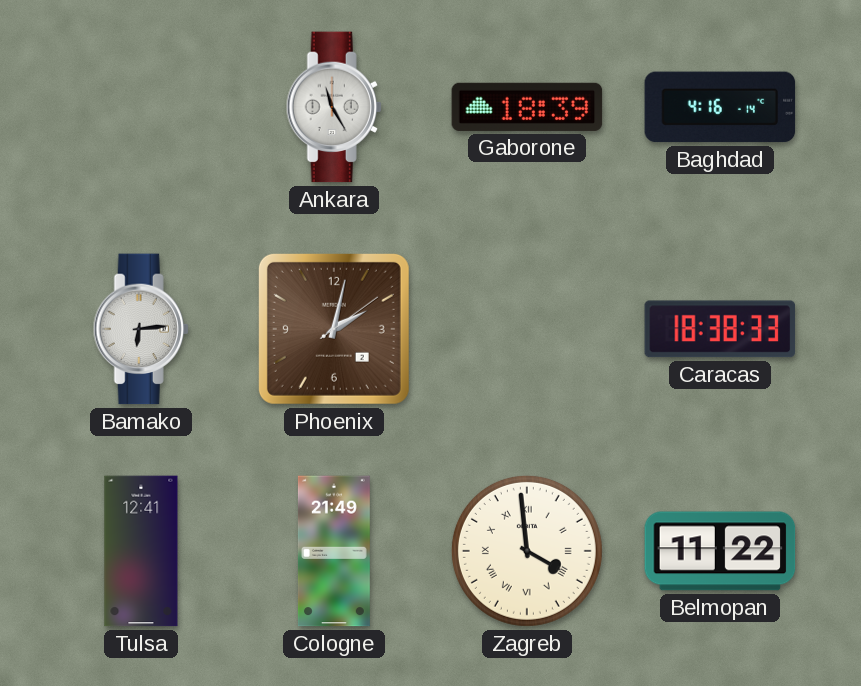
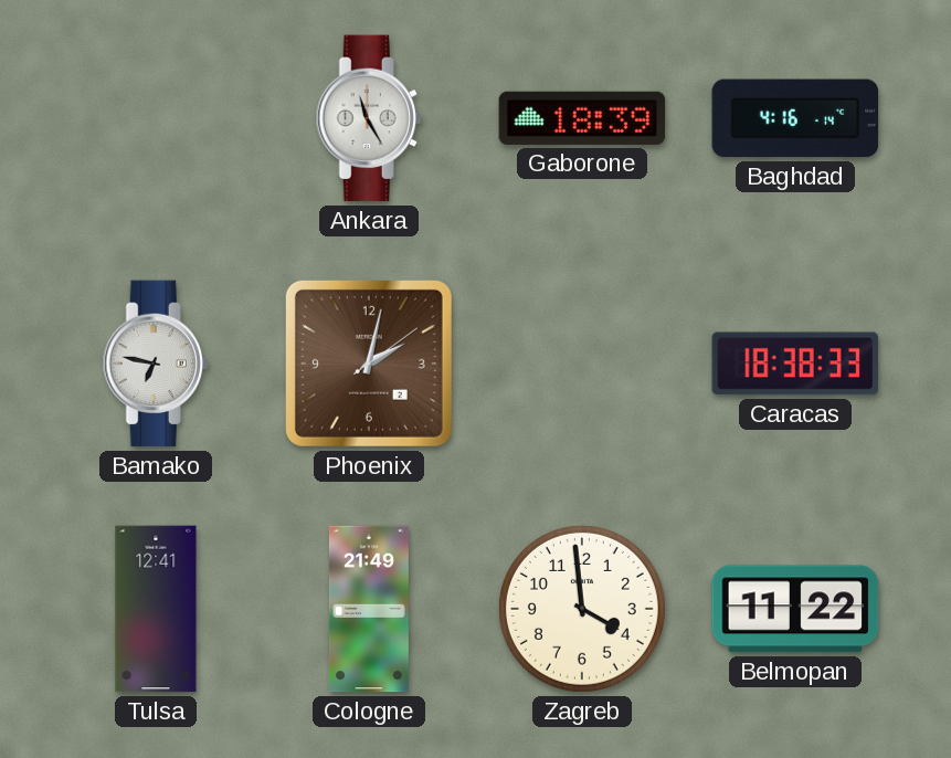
Bamako: 6:14 -> 6:47
Zagreb numerals: Roman -> Arabic
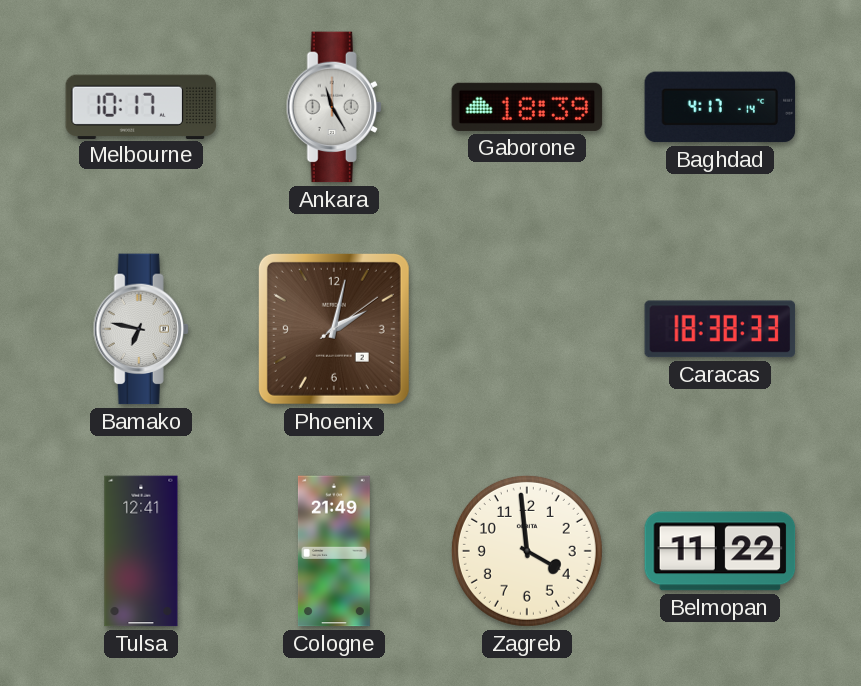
Melbourne: none -> 10:17
Baghdad: 4:16 -> 4:17
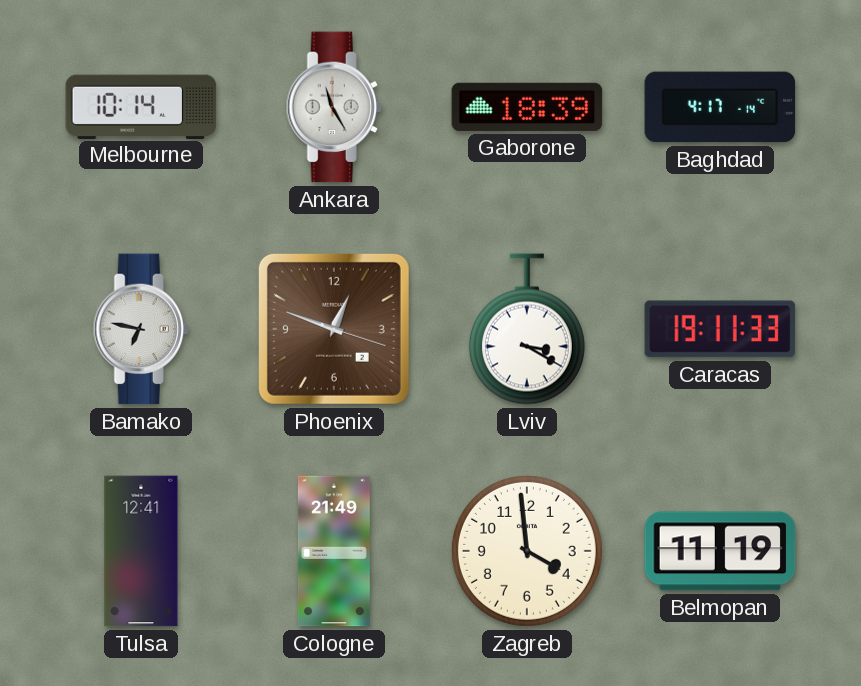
Melbourne: 10:17 -> 10:14
Phoenix: 2:02 -> 12:48
Lviv: none -> 3:20
Caracas: 18:38 -> 19:11
Belmopan: 11:22 -> 11:19
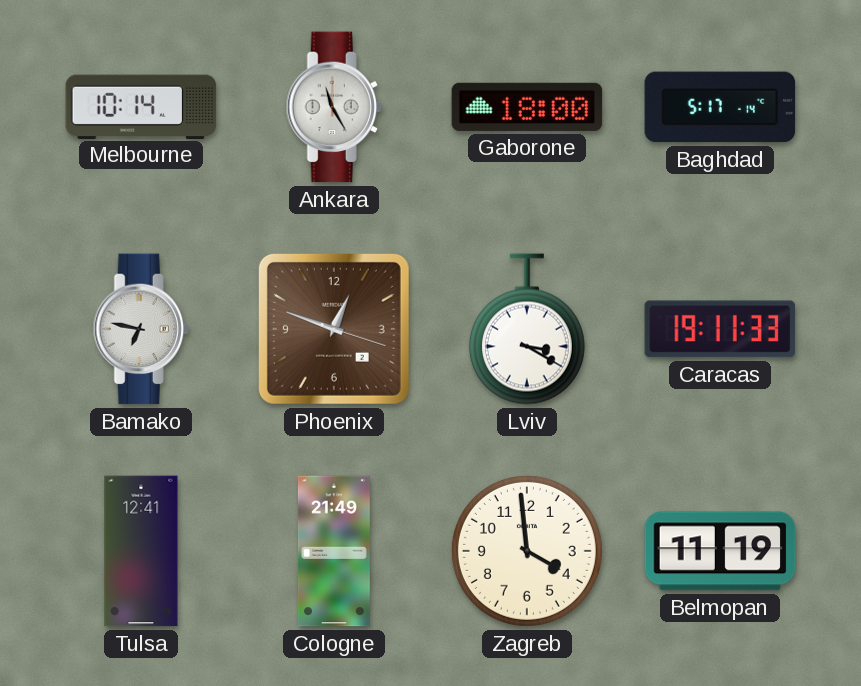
Gaborone: 18:39 -> 18:00
Baghdad: 4:17 -> 5:17
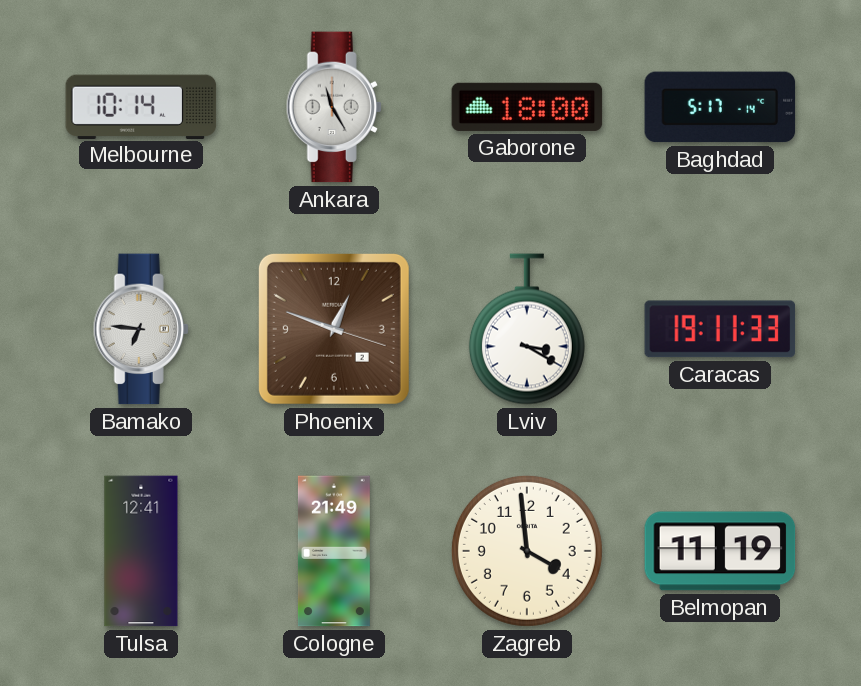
Bamako: 6:47 -> 6:46
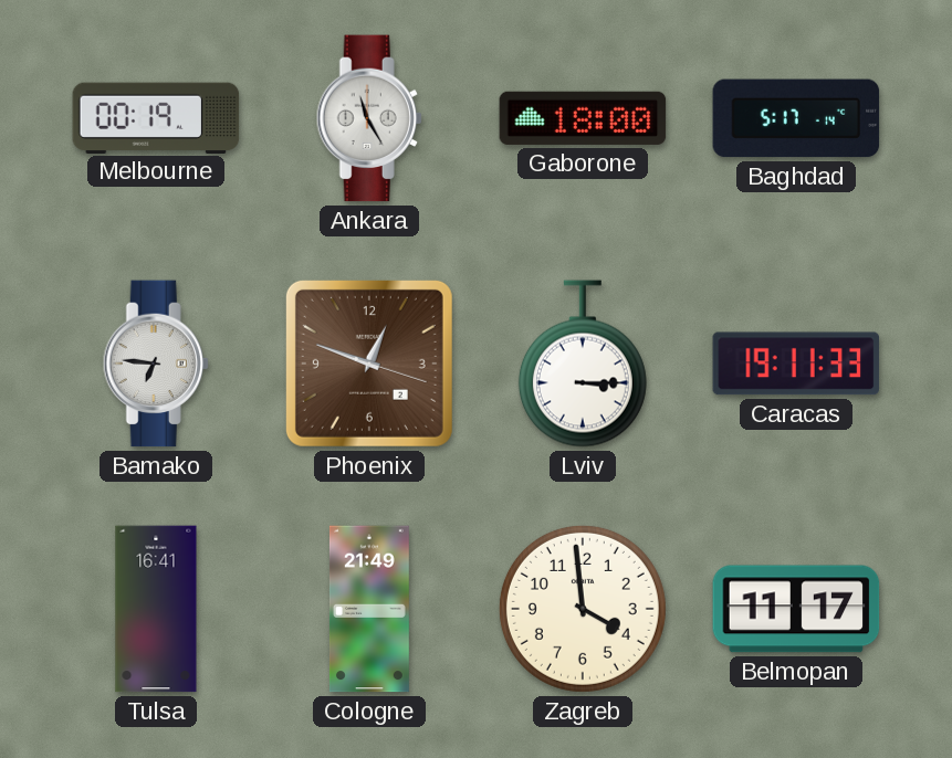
Melbourne: 10:14 -> 00:19
Lviv: 3:20 -> 3:15
Tulsa: 12:41 -> 16:41
Belmopan: 11:19 -> 11:17
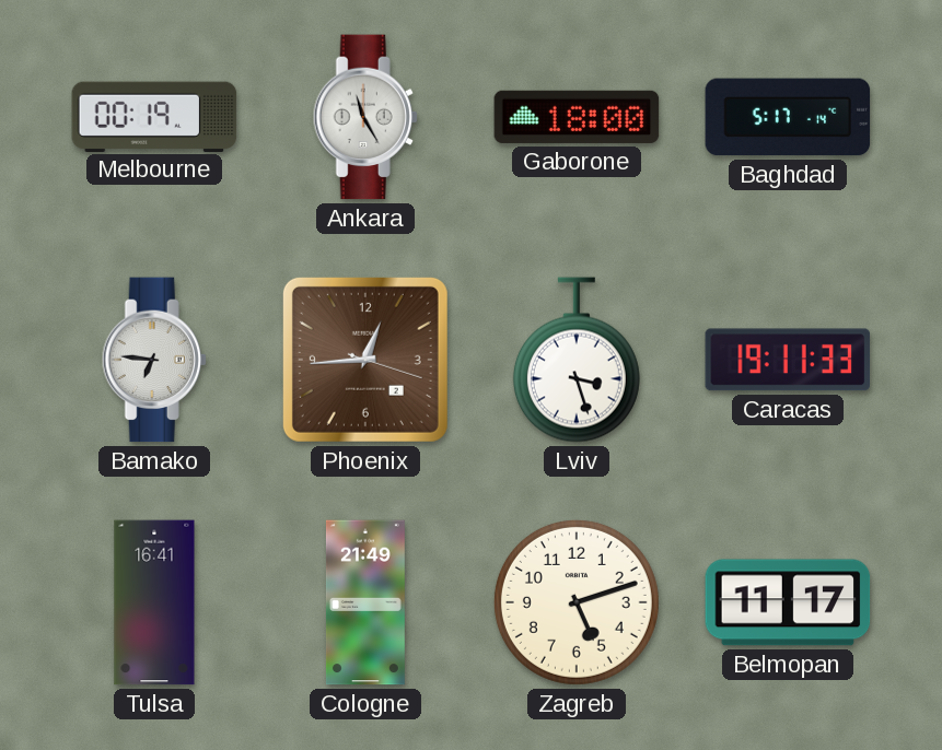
Phoenix: 12:48 -> 12:44
Lviv: 3:15 -> 3:27
Zagreb: 3:59 -> 5:12
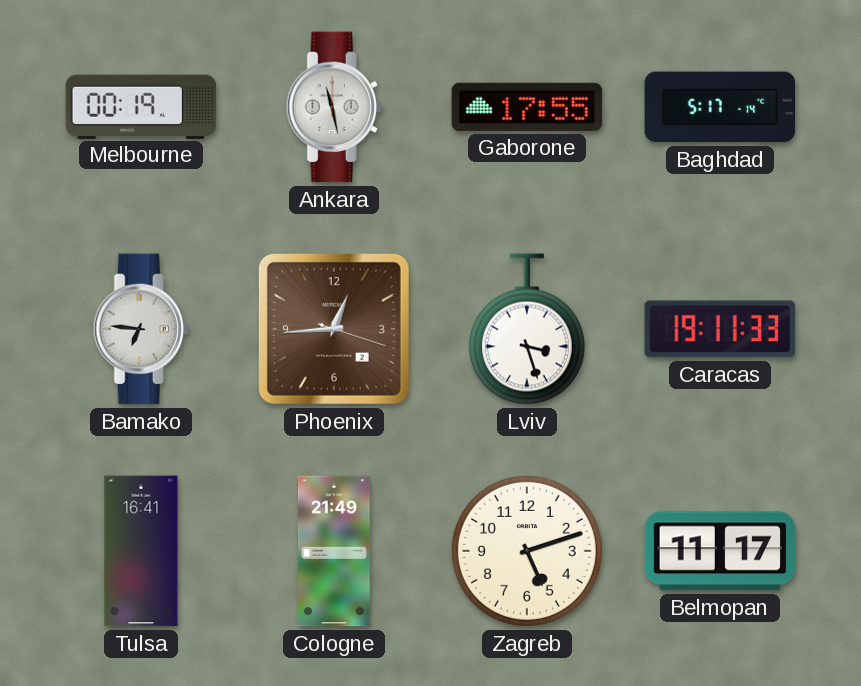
Ankara: 11:25 -> 11:28
Gaborone: 18:00 -> 17:55
